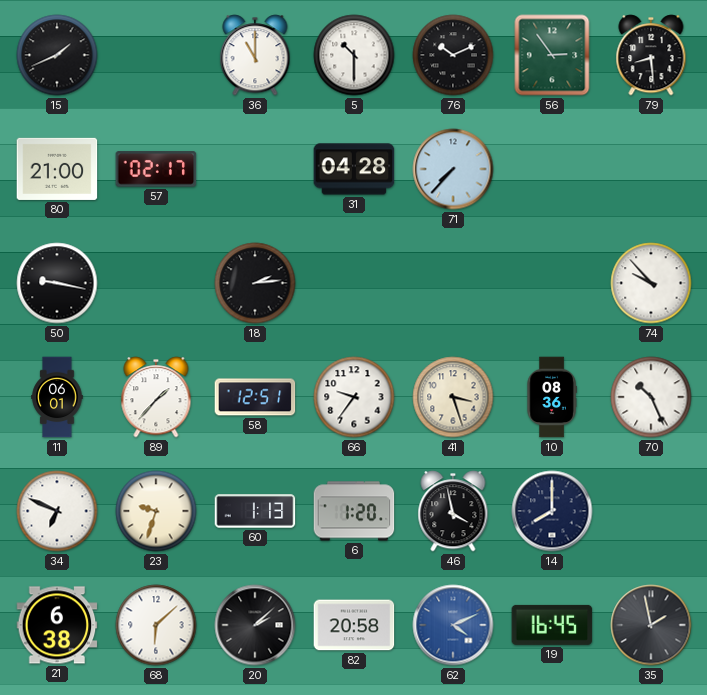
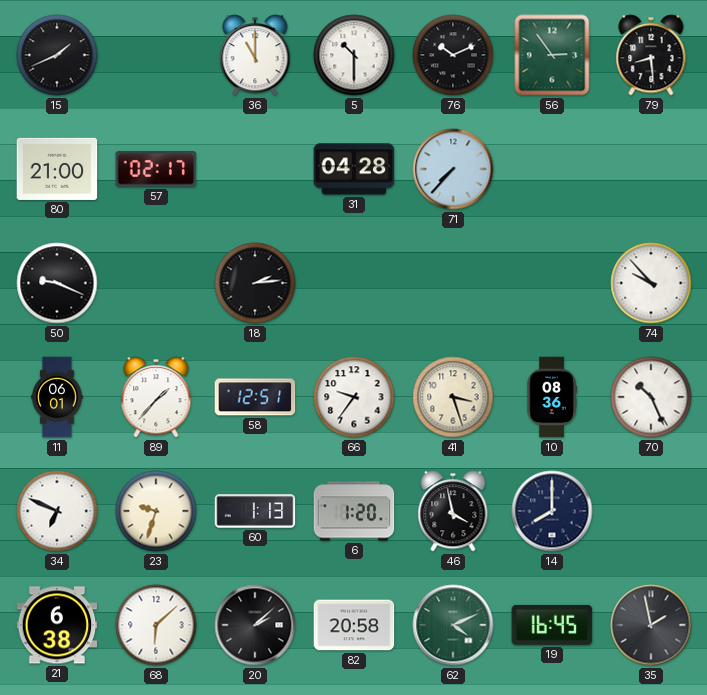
50: 9:17 -> 9:19
62 dial: blue -> green
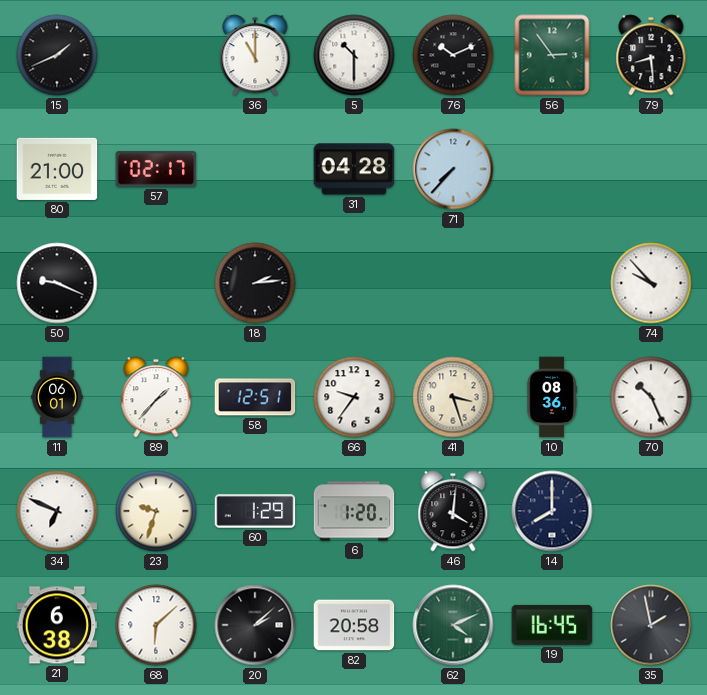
60: 1:13 -> 1:29
46: 3:58 -> 4:01
